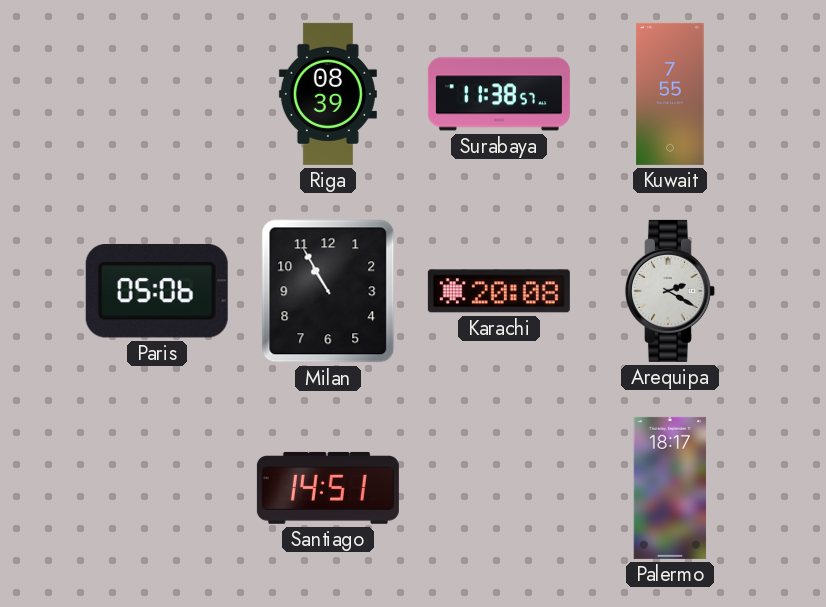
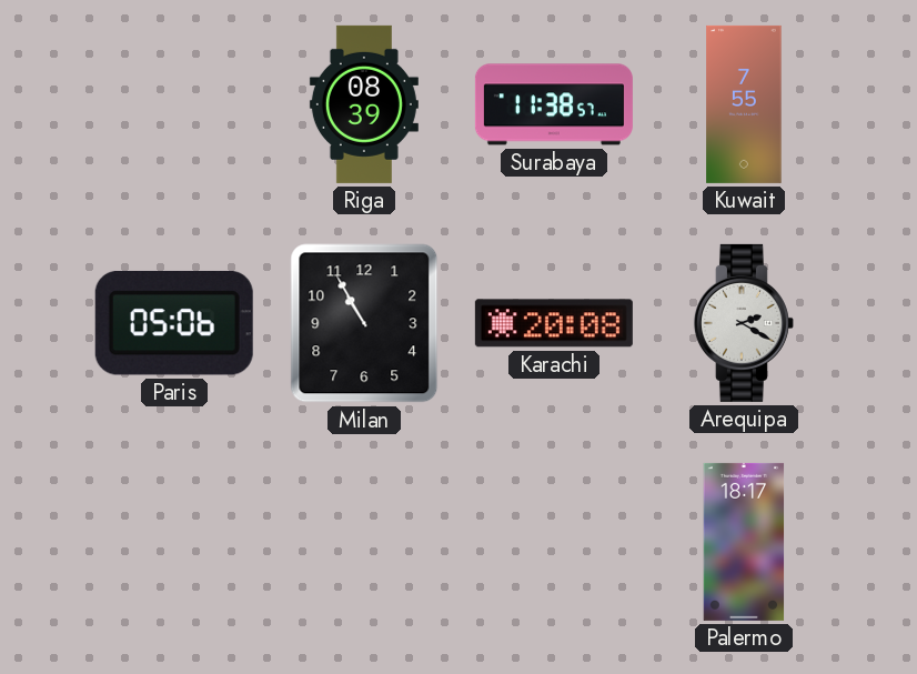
Santiago: 14:51 -> none
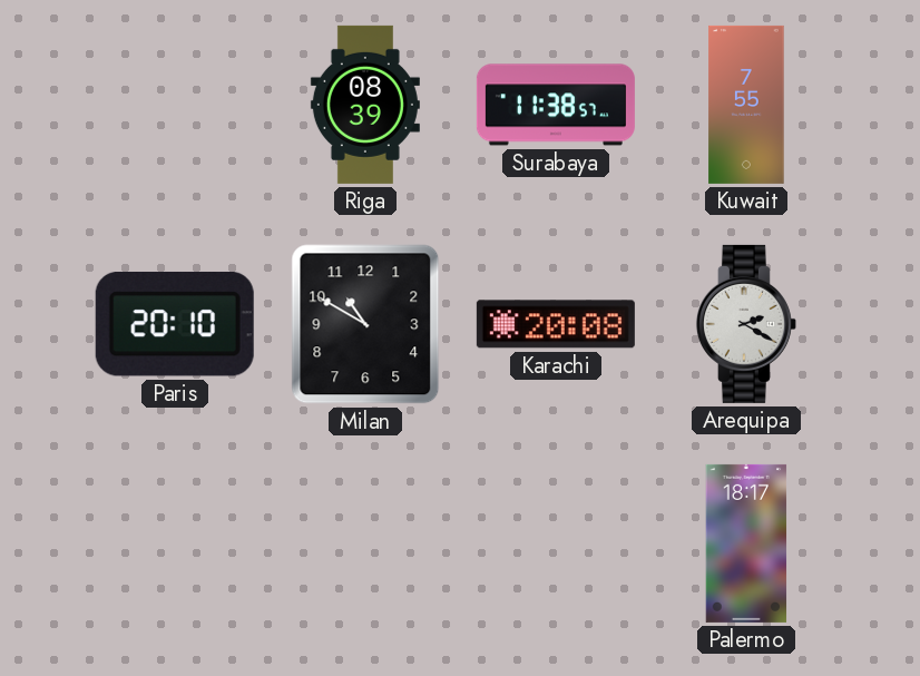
Paris: 05:06 -> 20:10
Milan: 10:55 -> 10:50
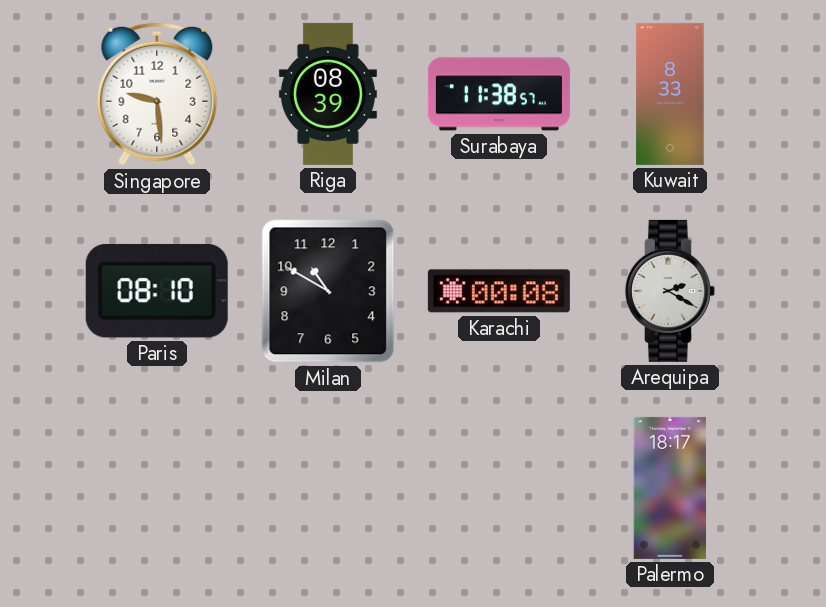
Singapore: none -> 9:29
Kuwait: 7:55 -> 8:33
Paris: 20:10 -> 08:10
Karachi: 20:08 -> 00:08
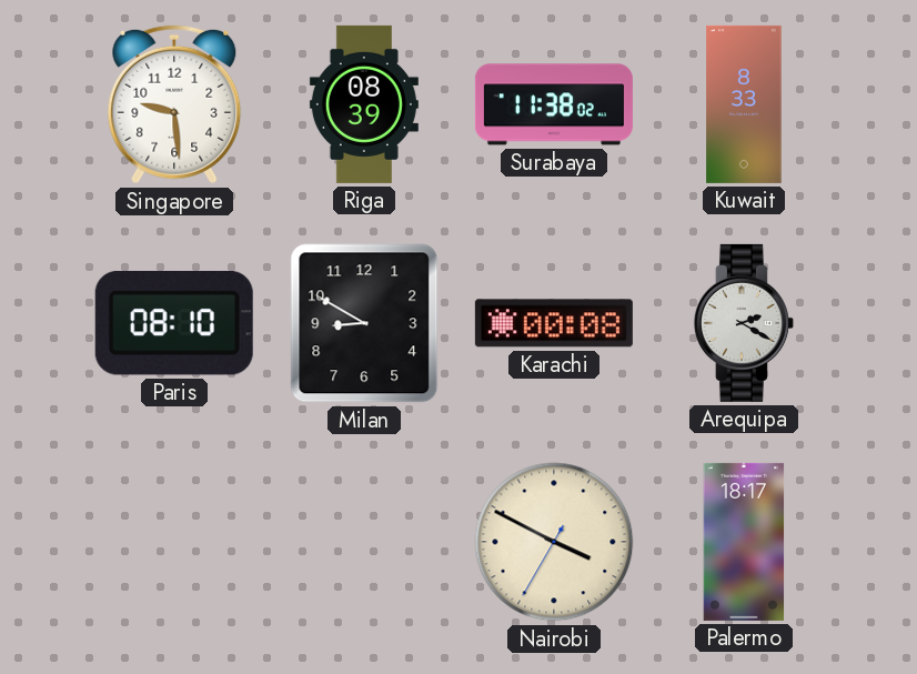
Surabaya: 11:38:57 -> 11:38:02
Milan: 10:50 -> 8:50
Nairobi: none -> 3:49
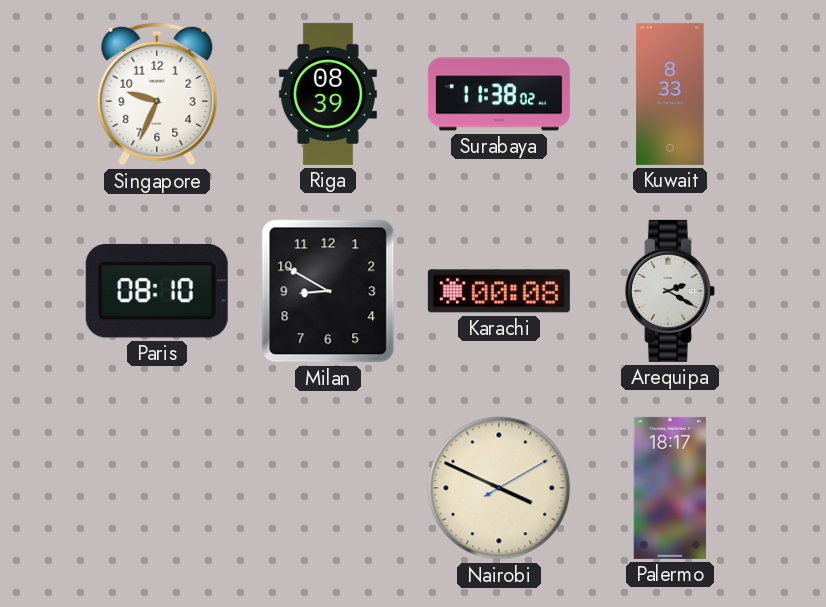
Singapore: 9:29 -> 9:34
Nairobi: 3:49:35 -> 3:49:10
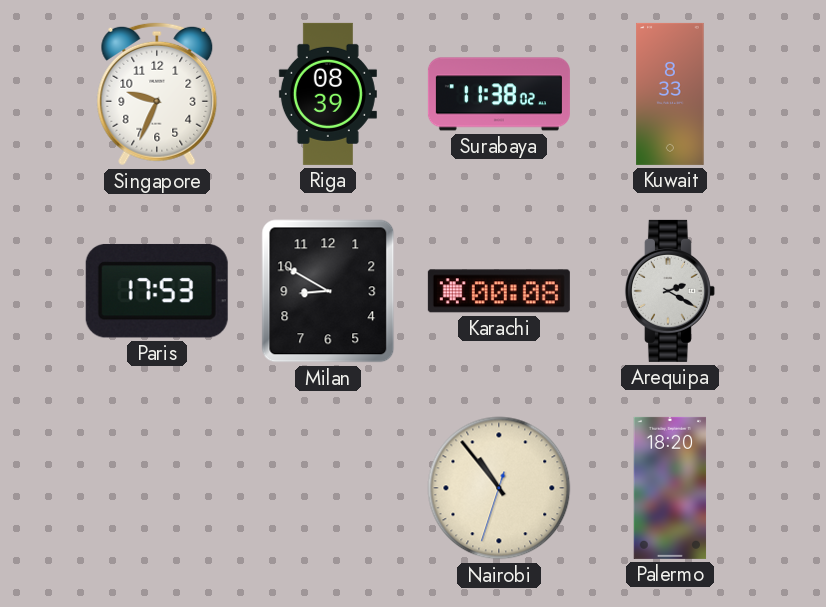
Paris: 08:10 -> 17:53
Nairobi: 3:49 -> 10:53
Palermo: 18:17 -> 18:20
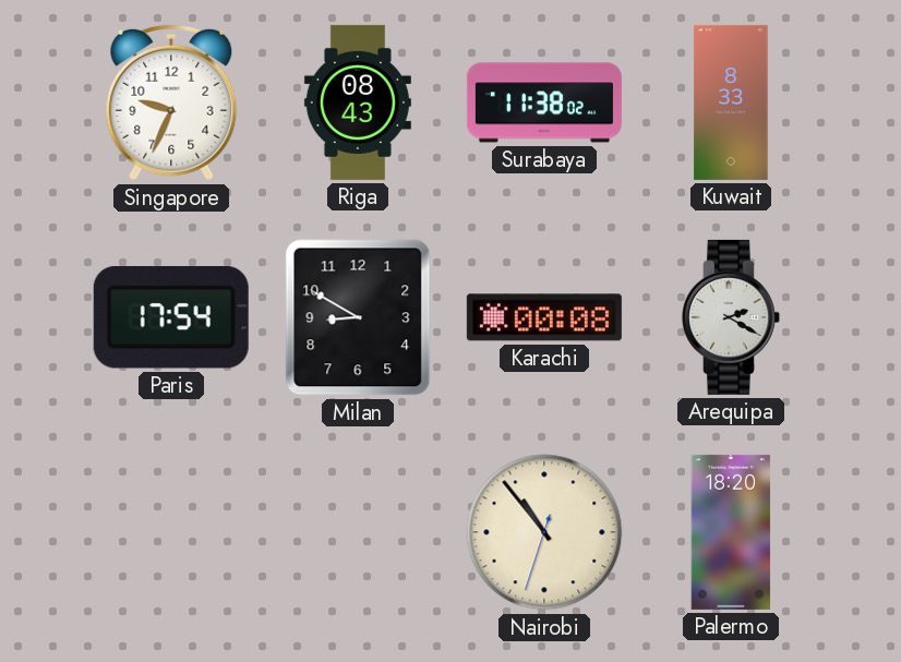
Riga: 08:39 -> 08:43
Paris: 17:53 -> 17:54
